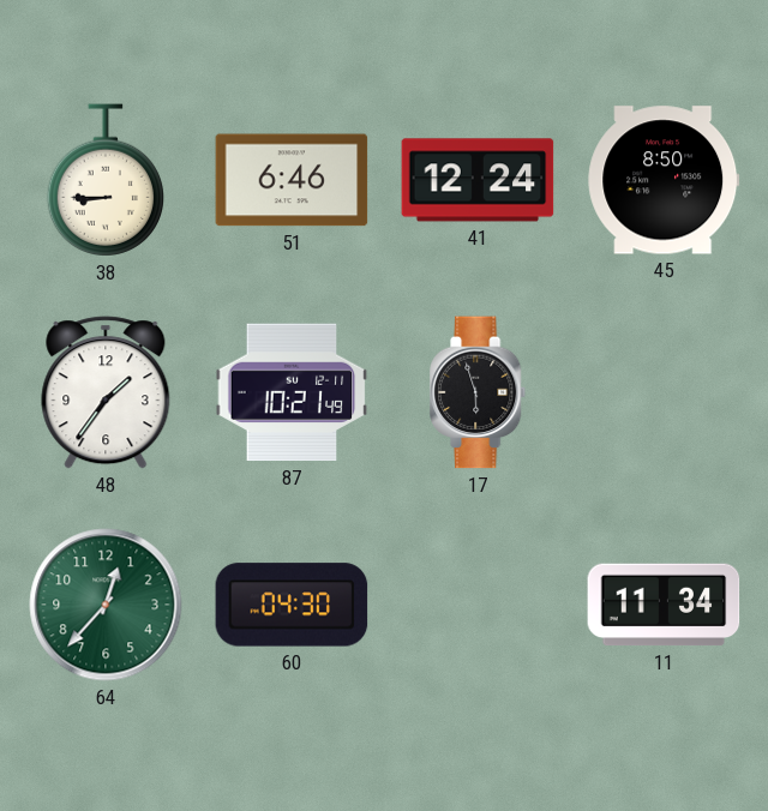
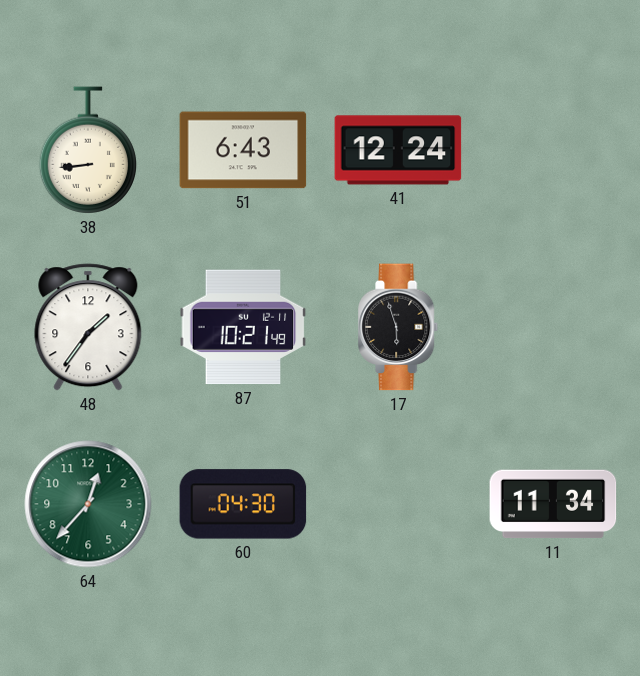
38: 8:45 -> 8:44
51: 6:46 -> 6:43
45: 8:50 -> none
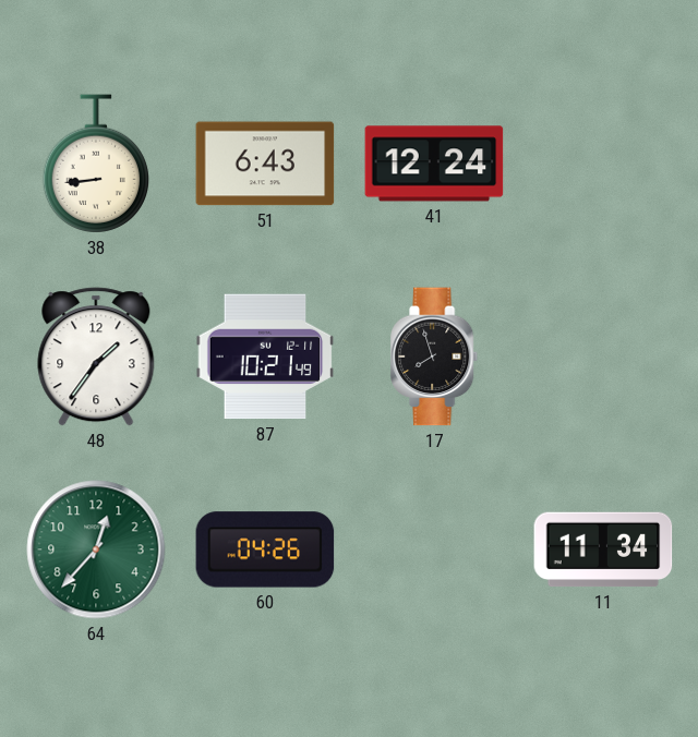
17: 5:57 -> 7:57
60: 04:30 -> 04:26
